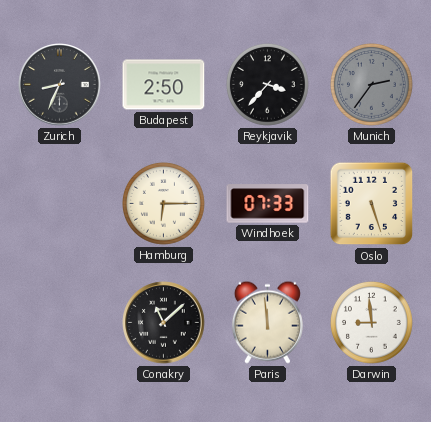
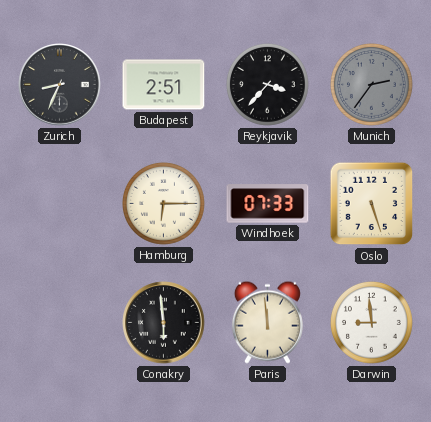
Budapest: 2:50 -> 2:51
Conakry: 11:08 -> 5:59
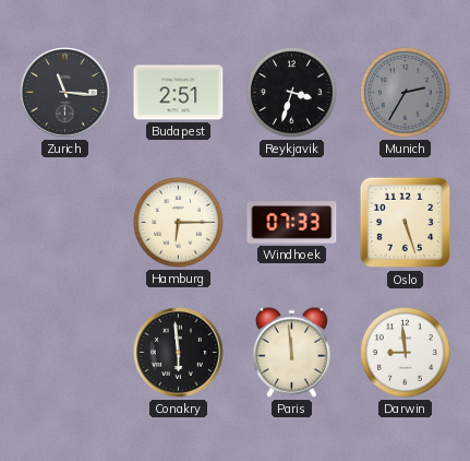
Zurich: 8:34 -> 11:16
Reykjavik: 3:37 -> 3:33
Munich: 2:36 -> 2:35
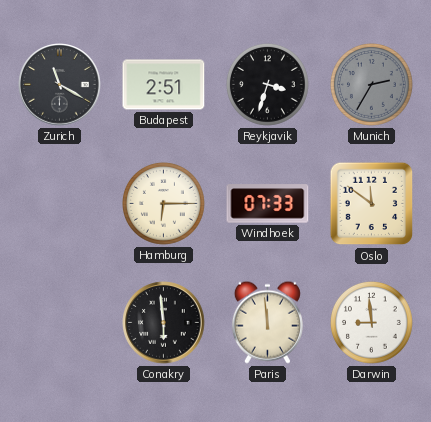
Zurich: 11:16 -> 11:20
Oslo: 5:27 -> 11:51
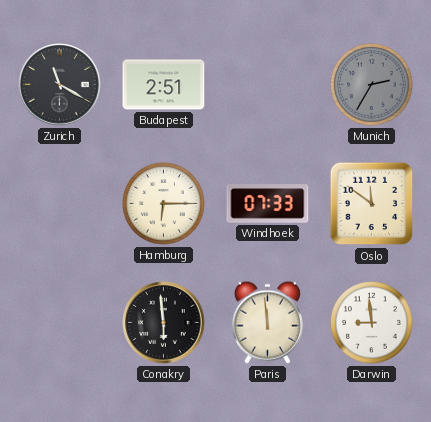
Reykjavik: 3:33 -> none
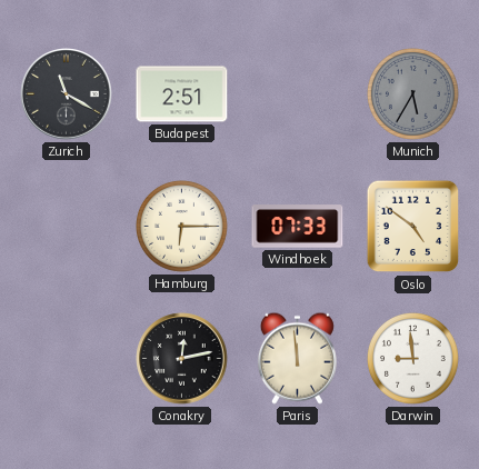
Munich: 2:35 -> 5:35
Oslo: 11:51 -> 4:51
Conakry: 5:59 -> 12:13
